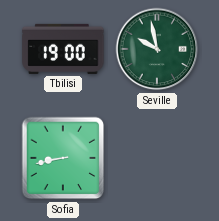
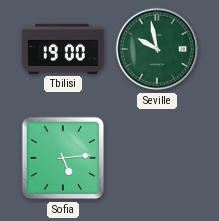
Sofia: 8:43 -> 5:14
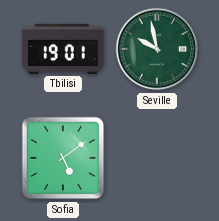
Tbilisi: 19:00 -> 19:01
Sofia: 5:14 -> 5:09
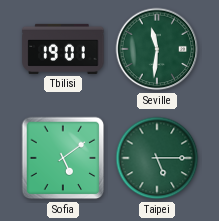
Seville: 9:58 -> 11:31
Taipei: none -> 5:15
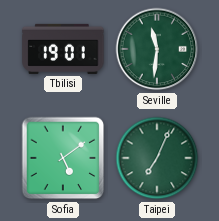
Taipei: 5:15 -> 7:04
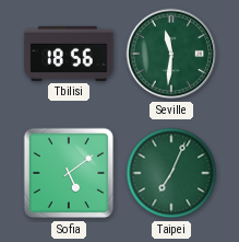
Tbilisi: 19:01 -> 18:56
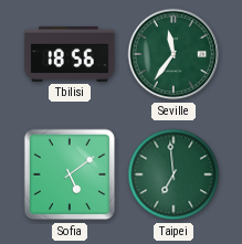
Seville: 11:31 -> 11:36
Taipei: 7:04 -> 6:59
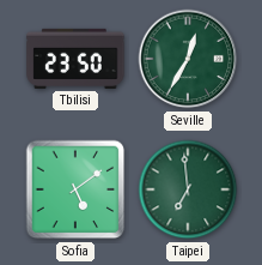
Tbilisi: 18:56 -> 23:50
Seville: 11:36 -> 12:35
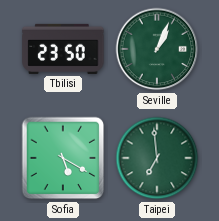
Seville: 12:35 -> 1:04
Sofia: 5:09 -> 5:20
